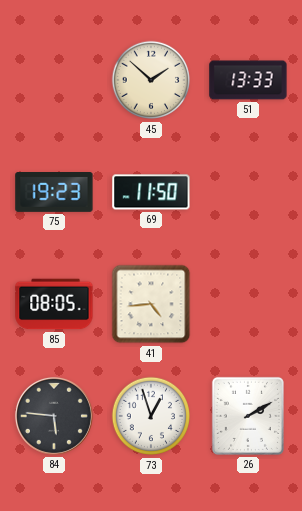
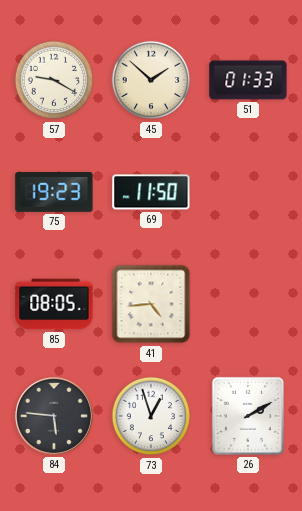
57: none -> 9:20
51: 13:33 -> 01:33
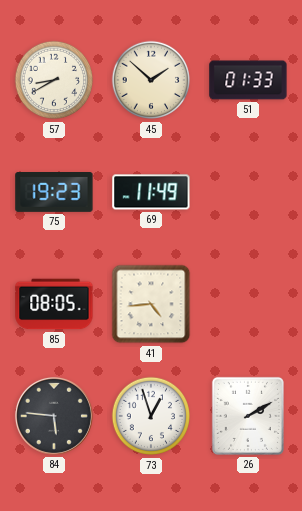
57: 9:20 -> 8:40
69: 11:50 -> 11:49
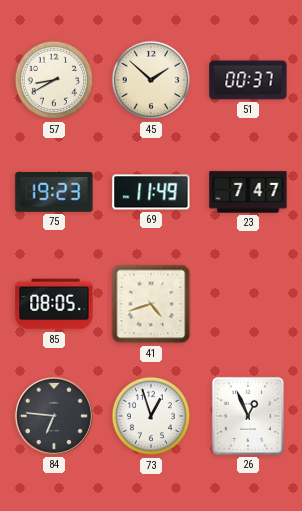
51: 01:33 -> 00:37
23: none -> 7:47
41: 4:44 -> 4:42
84: 5:46 -> 6:46
26: 2:10 -> 12:56
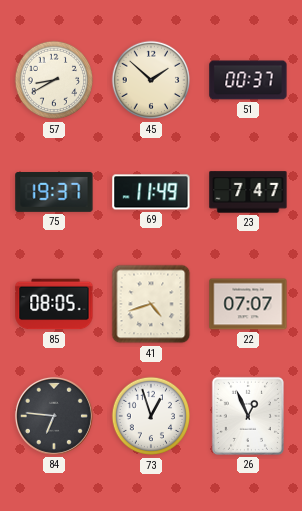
75: 19:23 -> 19:37
22: none -> 07:07
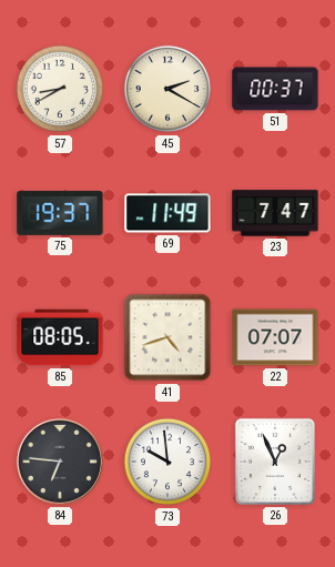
45: 1:52 -> 2:20
73: 12:57 -> 9:59
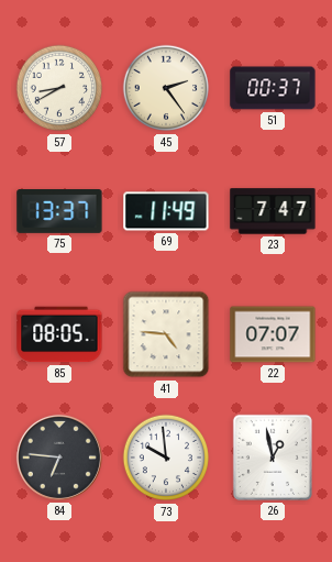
45: 2:20 -> 2:24
75: 19:37 -> 13:37
41: 4:42 -> 4:46
26: 12:56 -> 12:58
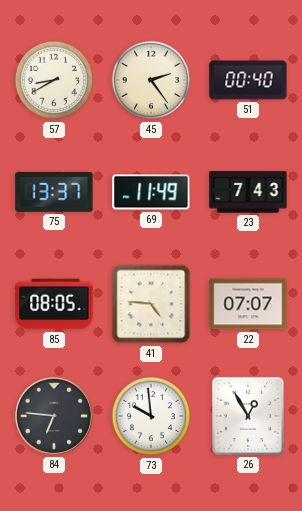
51: 00:37 -> 00:40
23: 7:47 -> 7:43
26: 12:58 -> 12:55
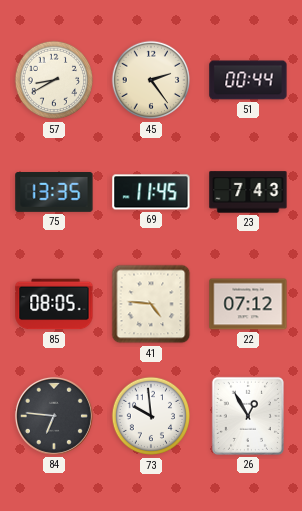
51: 00:40 -> 00:44
75: 13:37 -> 13:35
69: 11:49 -> 11:45
22: 07:07 -> 07:12
